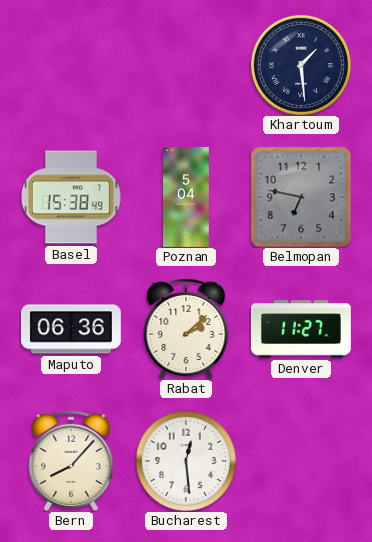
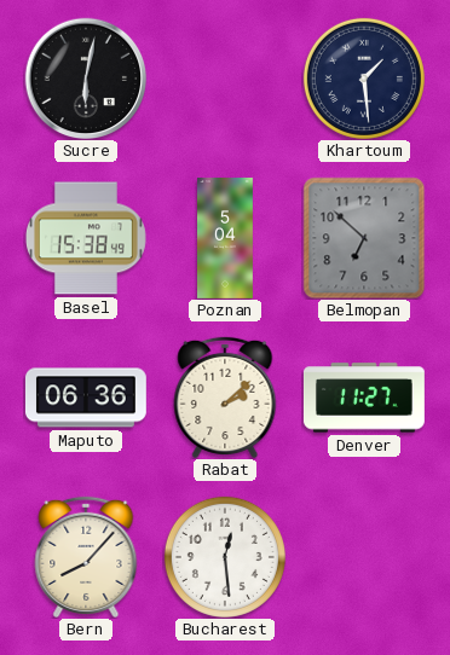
Sucre: none -> 6:02
Belmopan: 6:47 -> 6:52
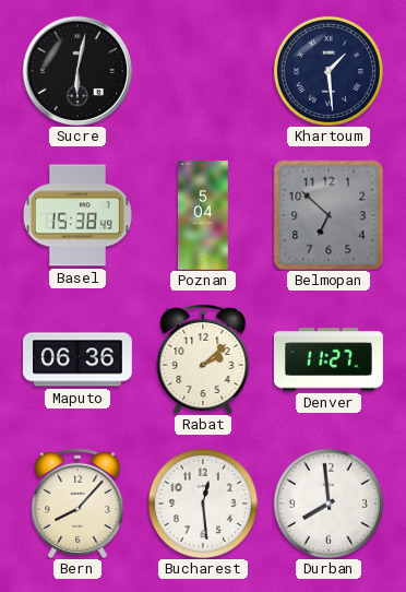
Durban: none -> 7:59
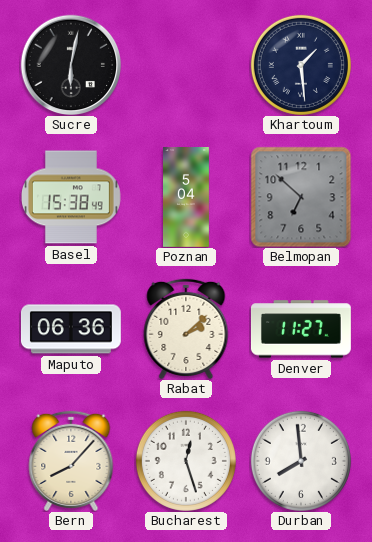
Bucharest: 12:29 -> 12:27
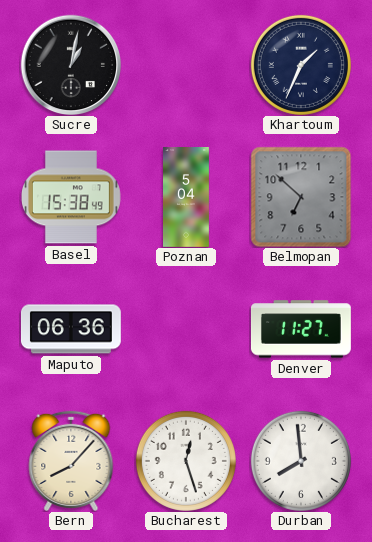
Sucre: 6:02 -> 1:02
Khartoum: 1:29 -> 1:34
Rabat: 2:08 -> none
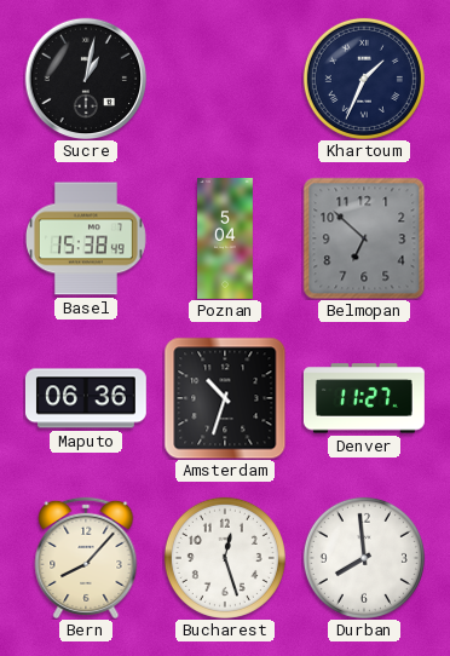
Amsterdam: none -> 10:33
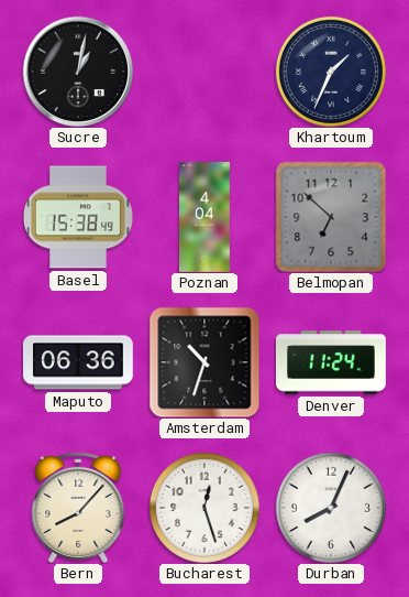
Poznan: 5:04 -> 4:04
Denver: 11:27 -> 11:24
Durban: 7:59 -> 8:04
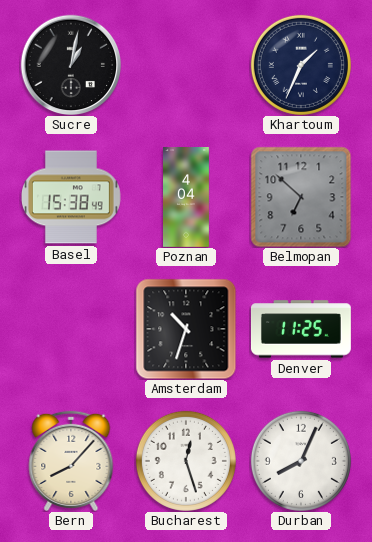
Maputo: 06:36 -> none
Denver: 11:24 -> 11:25
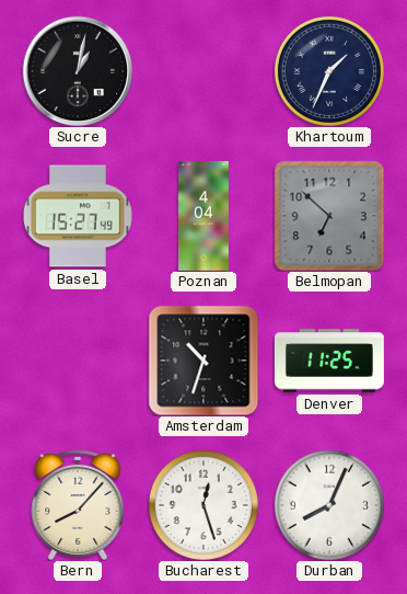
Basel: 15:38 -> 15:27
